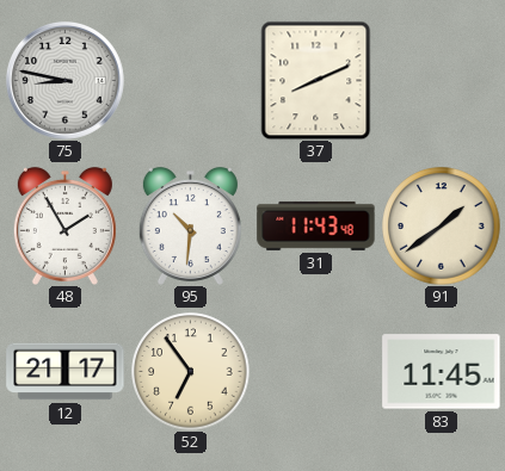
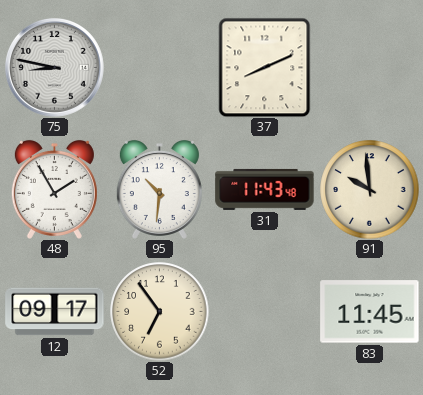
91: 1:39 -> 9:59
12: 21:17 -> 09:17
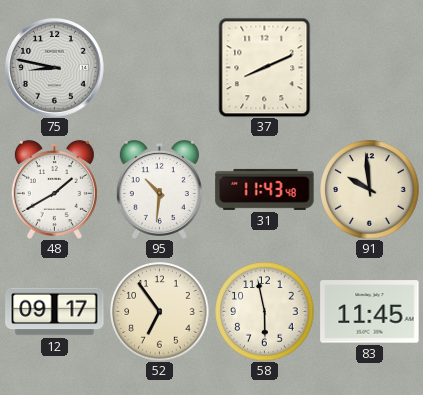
48: 1:55 -> 1:40
58: none -> 5:58
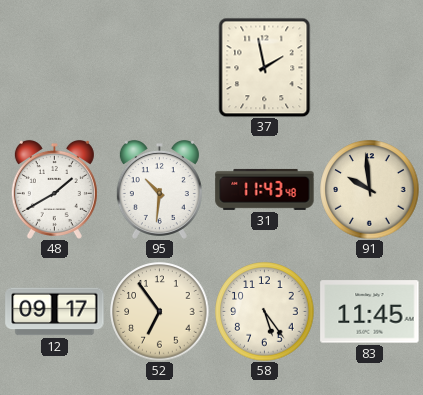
75: 8:47 -> none
37: 8:11 -> 1:58
58: 5:58 -> 5:24
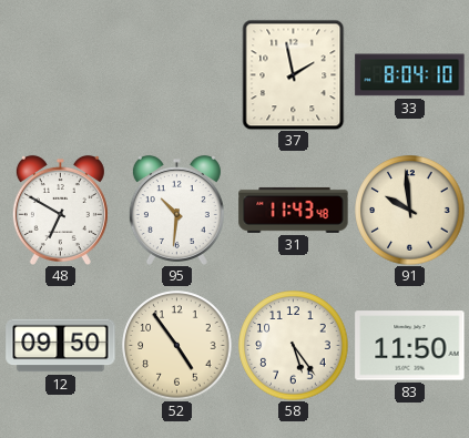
33: none -> 8:04
48: 1:40 -> 6:50
12: 09:17 -> 09:50
52: 6:54 -> 4:54
83: 11:45 -> 11:50
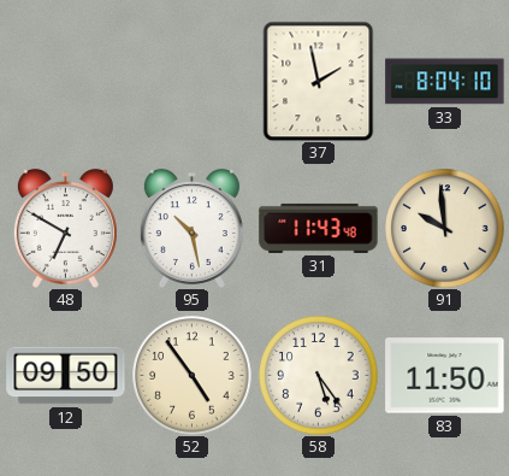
95: 10:31 -> 10:28
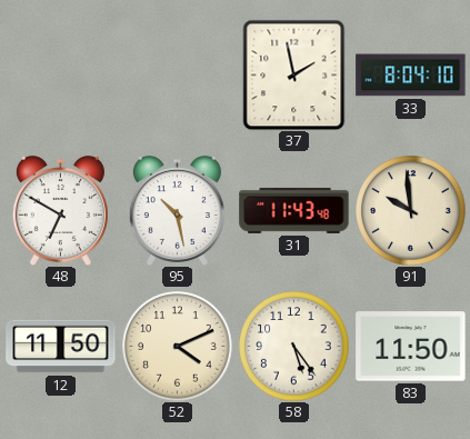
12: 09:50 -> 11:50
52: 4:54 -> 4:11
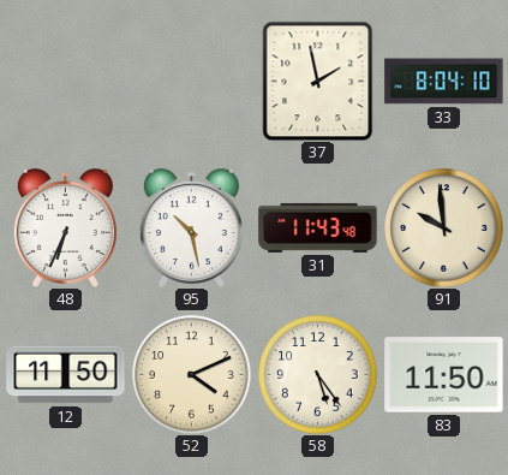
48: 6:50 -> 6:34
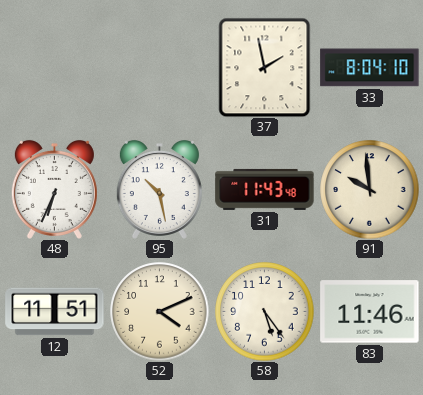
12: 11:50 -> 11:51
83: 11:50 -> 11:46
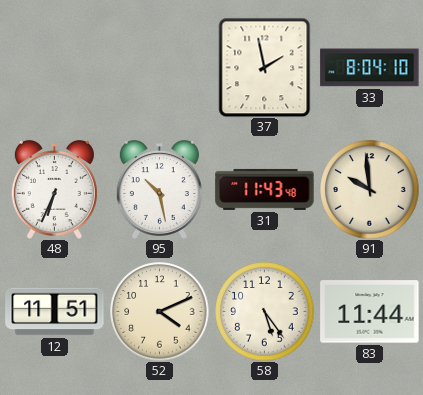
83: 11:46 -> 11:44
